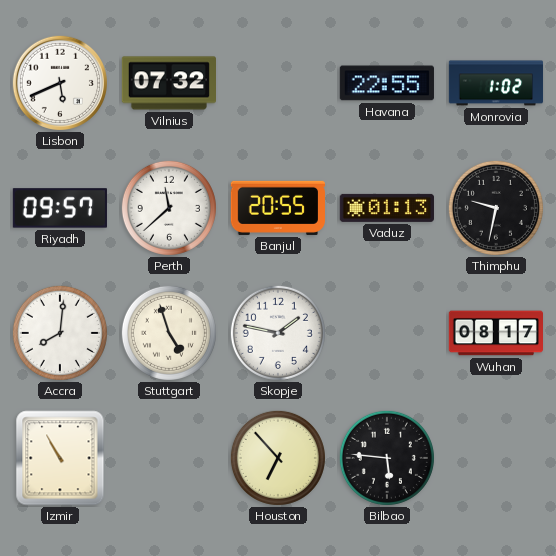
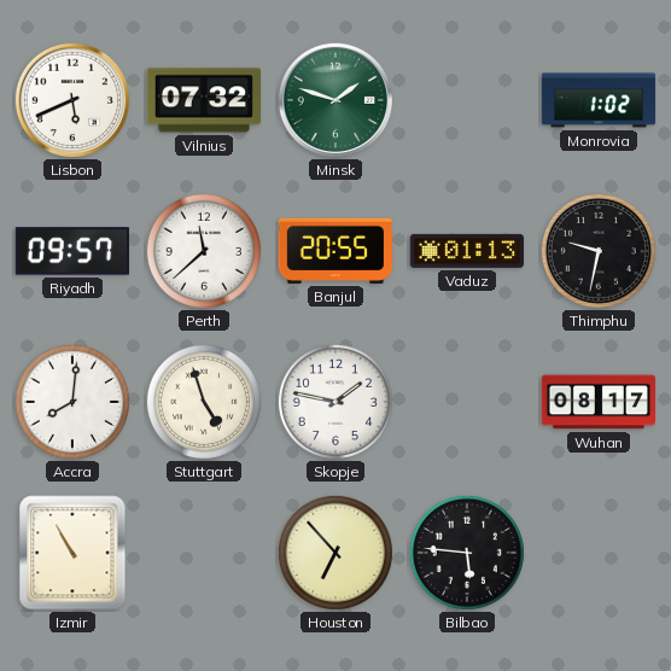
Minsk: none -> 1:48
Havana: 22:55 -> none
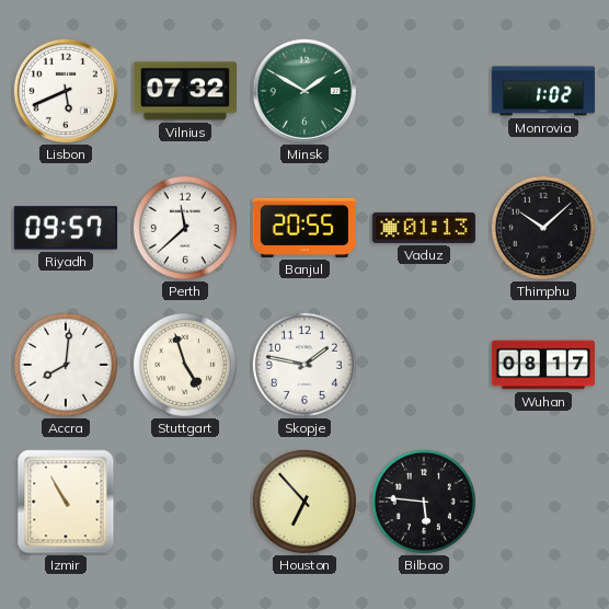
Minsk: 1:48 -> 1:50
Thimphu: 9:32 -> 10:08
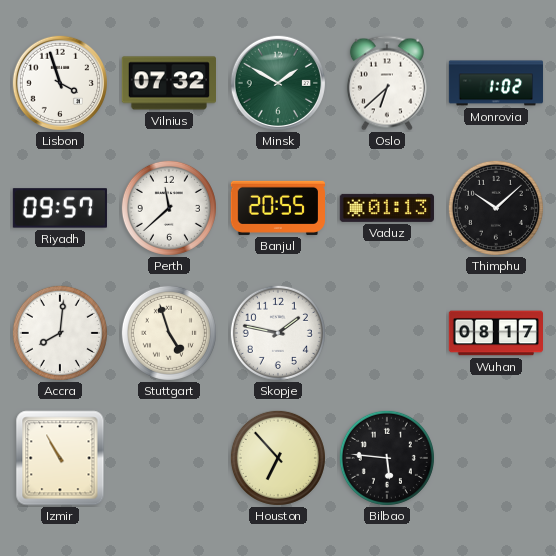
Lisbon: 5:41 -> 3:57
Oslo: none -> 6:38
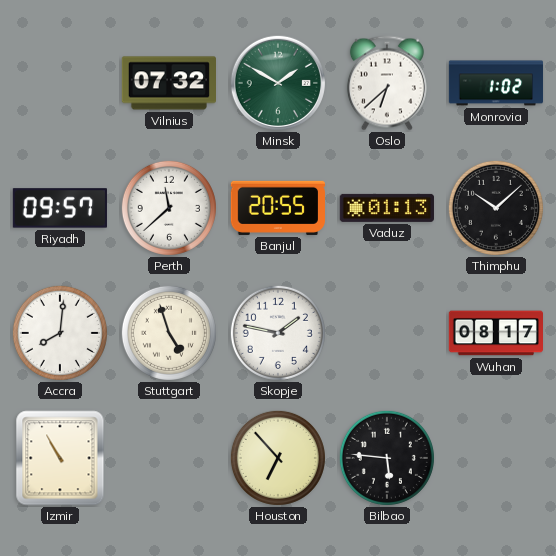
Lisbon: 3:57 -> none
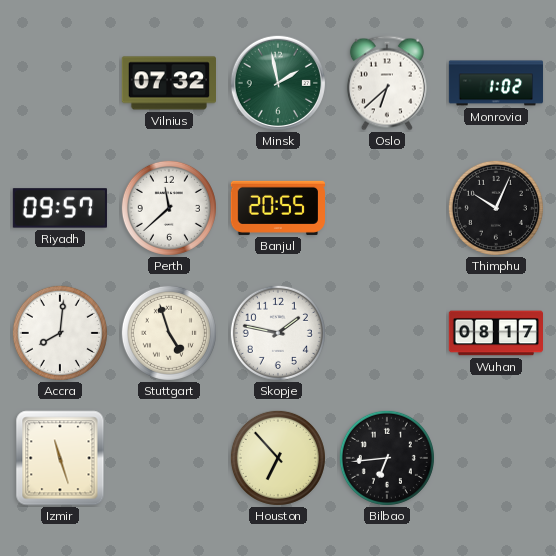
Minsk: 1:50 -> 1:58
Vaduz: 01:13 -> none
Thimphu: 10:08 -> 10:04
Izmir: 10:55 -> 11:27
Bilbao: 5:46 -> 6:44
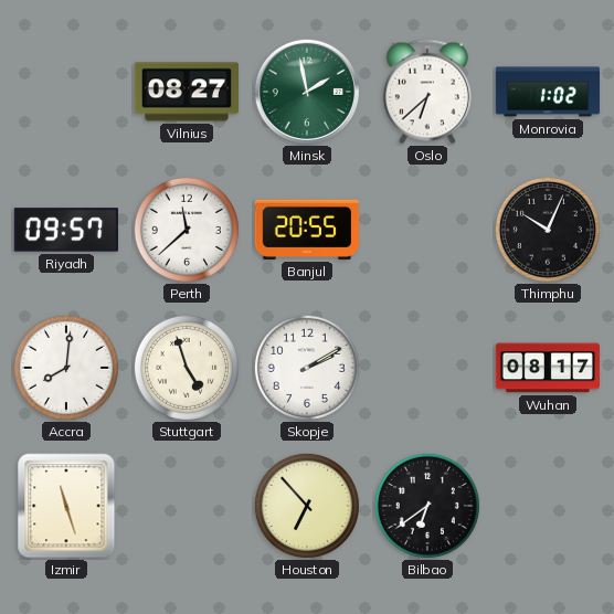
Vilnius: 07:32 -> 08:27
Skopje: 1:47 -> 2:10
Bilbao: 6:44 -> 6:39
